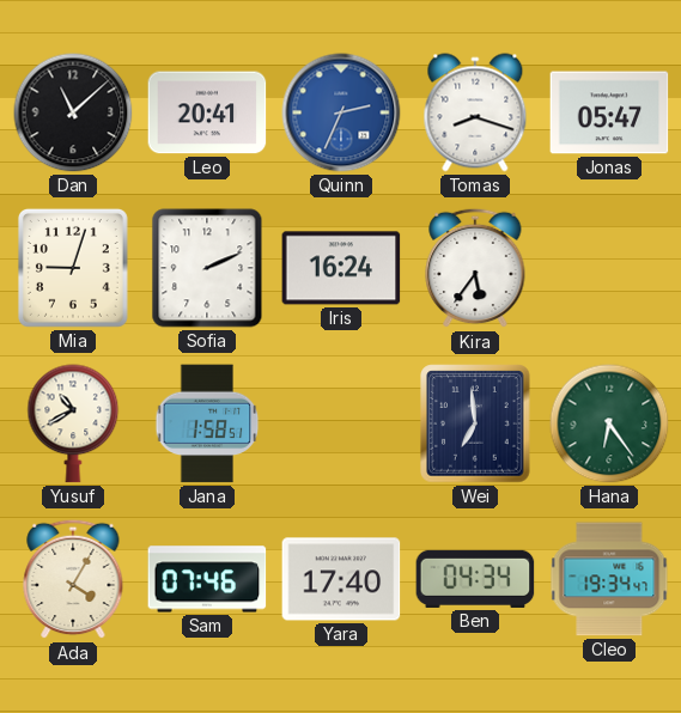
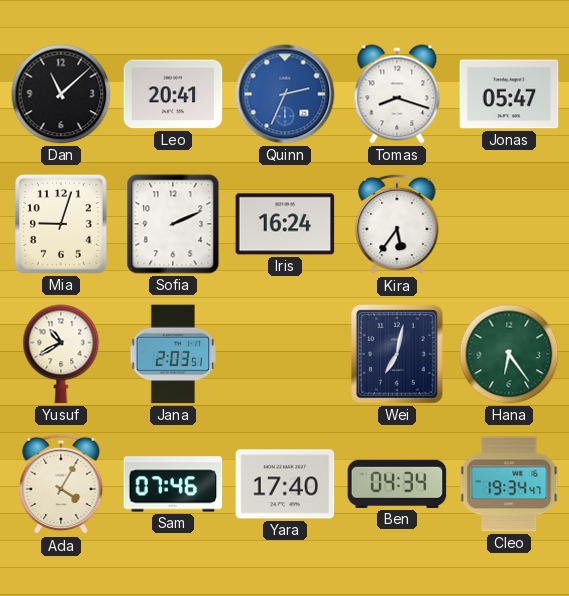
Jana: 1:58 -> 2:03
Wei: 6:59 -> 7:02
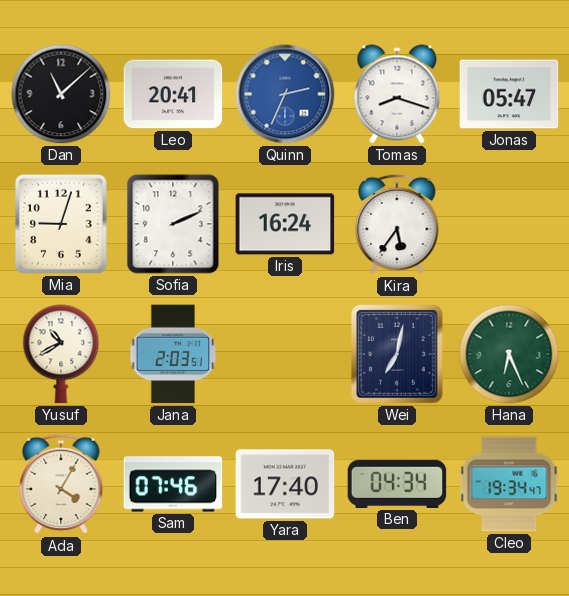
Hana: 6:24 -> 6:26
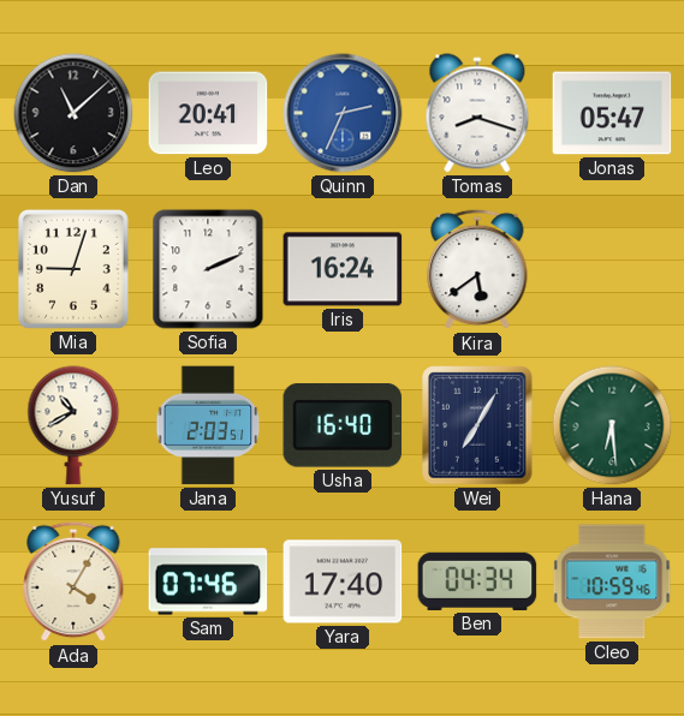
Kira: 5:36 -> 5:39
Usha: none -> 16:40
Wei: 7:02 -> 7:05
Hana: 6:26 -> 6:29
Cleo: 19:34 -> 10:59
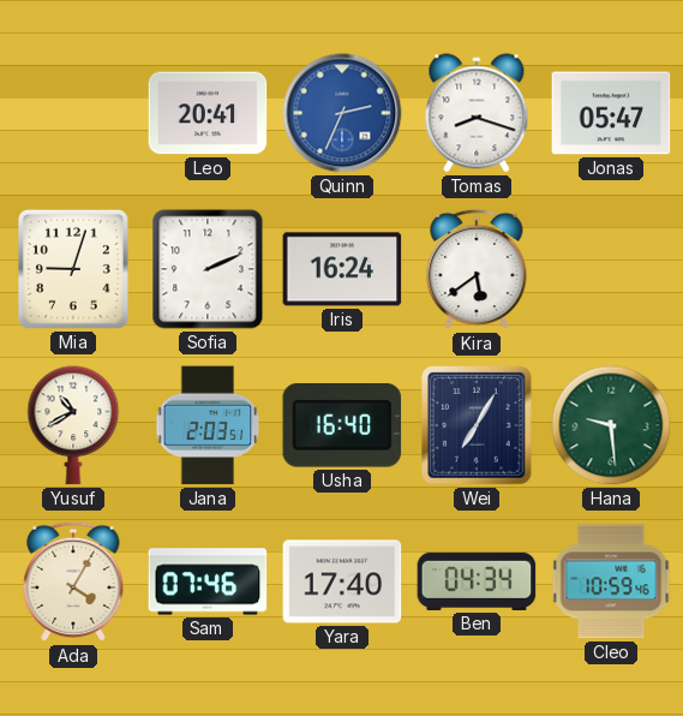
Dan: 11:08 -> none
Hana: 6:29 -> 9:29
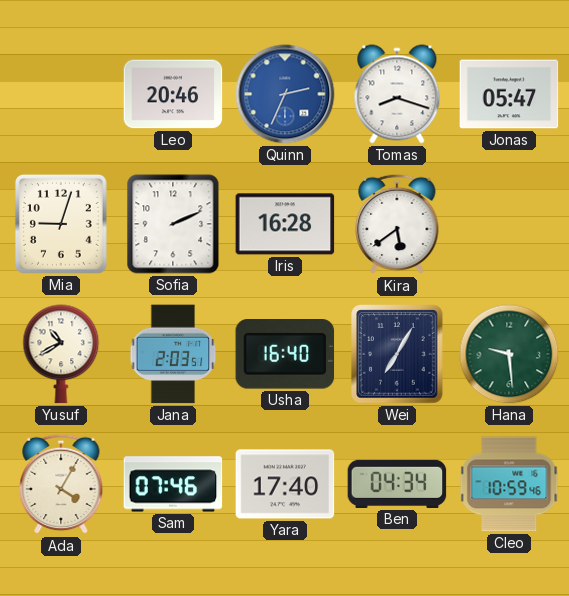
Leo: 20:41 -> 20:46
Iris: 16:24 -> 16:28
